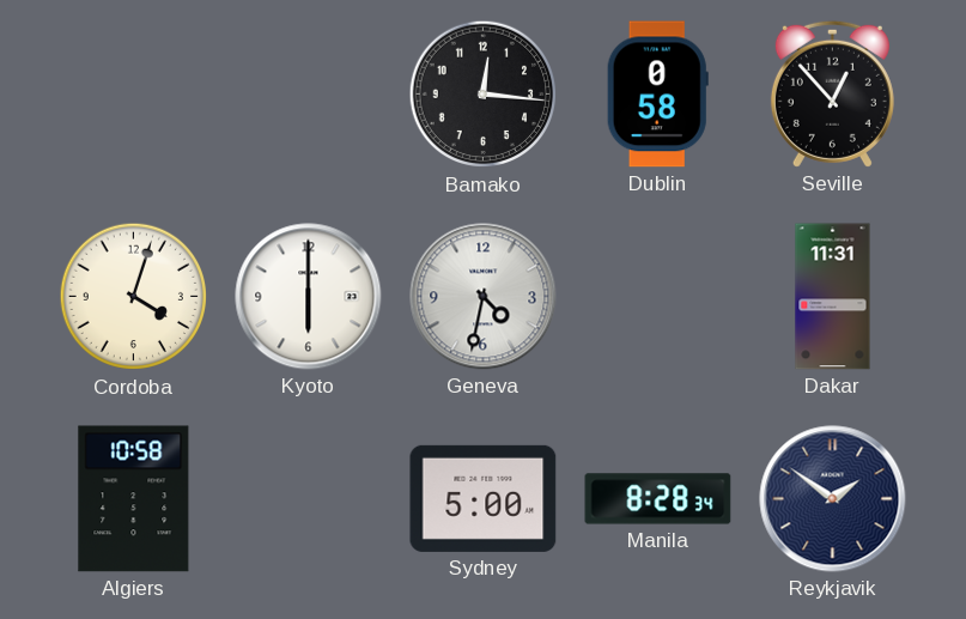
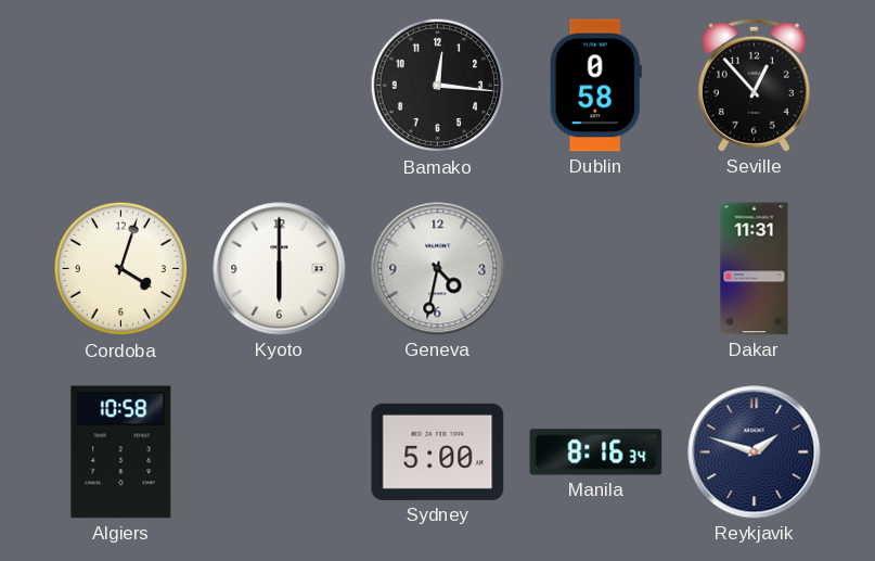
Manila: 8:28 -> 8:16
Reykjavik: 1:51 -> 1:48
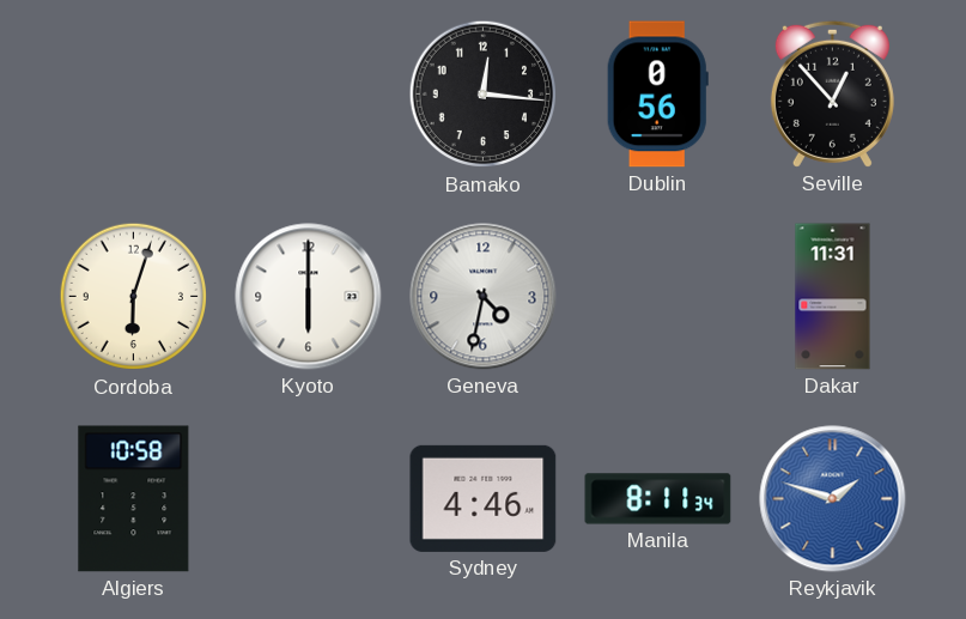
Dublin: 0:58 -> 0:56
Cordoba: 4:03 -> 6:03
Sydney: 5:00 -> 4:46
Manila: 8:16 -> 8:11
Reykjavik dial: navy -> blue
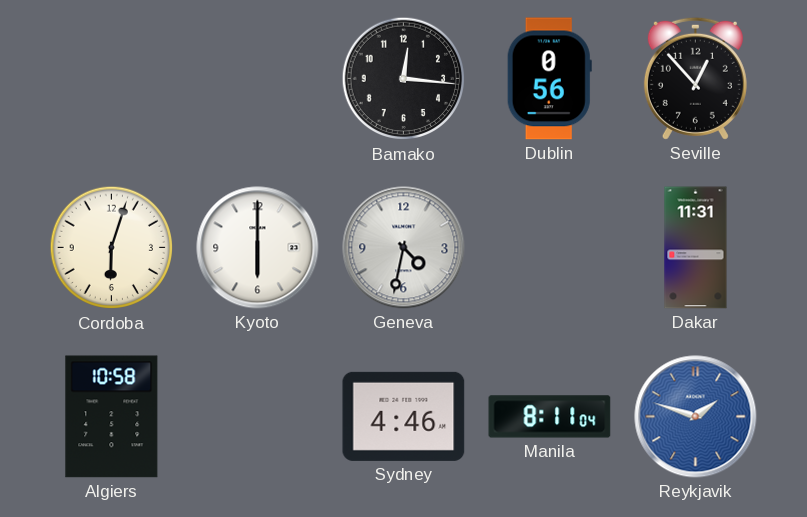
Manila: 8:11:34 -> 8:11:04
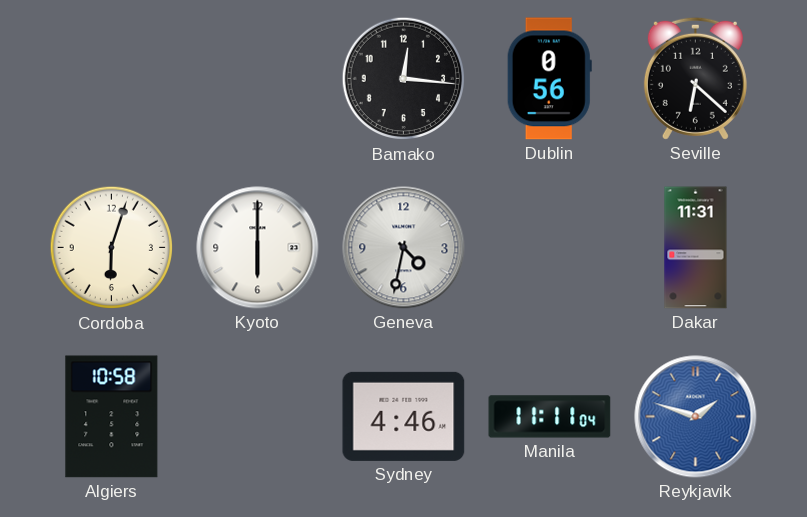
Seville: 12:53 -> 6:22
Manila: 8:11 -> 11:11
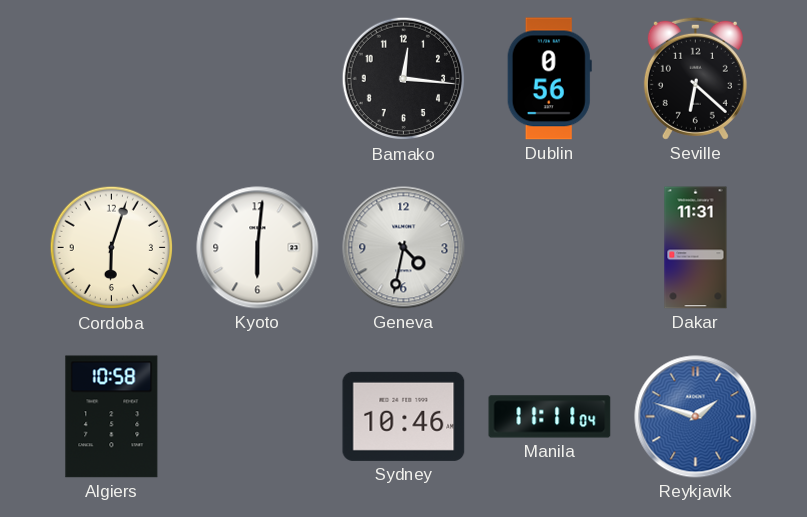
Kyoto: 6:00 -> 6:01
Sydney: 4:46 -> 10:46
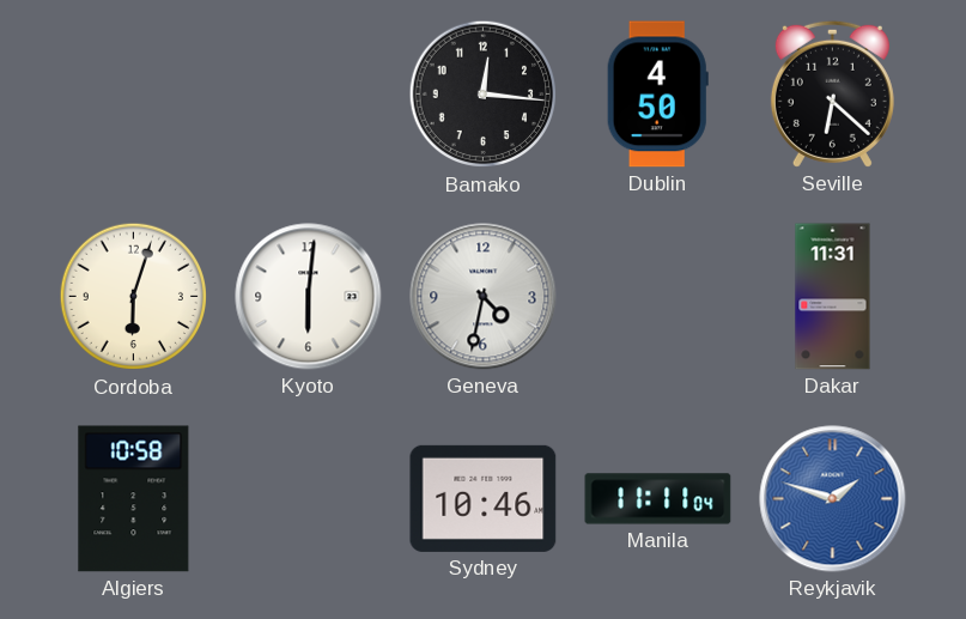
Dublin: 0:56 -> 4:50
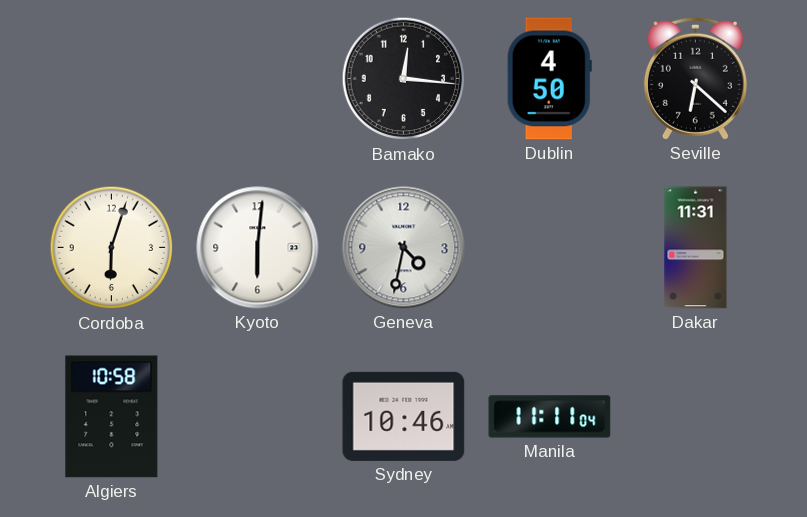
Reykjavik: 1:48 -> none
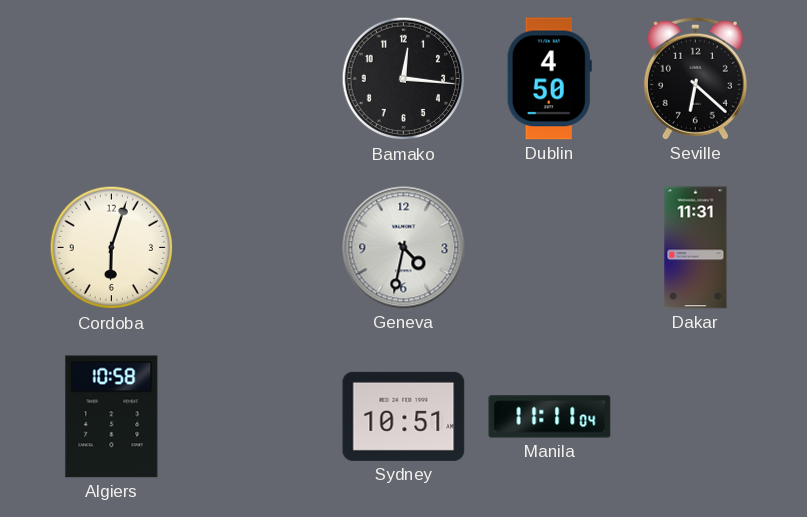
Kyoto: 6:01 -> none
Sydney: 10:46 -> 10:51
